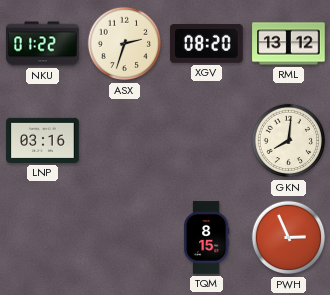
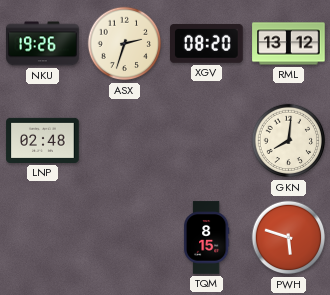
NKU: 01:22 -> 19:26
LNP: 03:16 -> 02:48
PWH: 2:56 -> 5:48
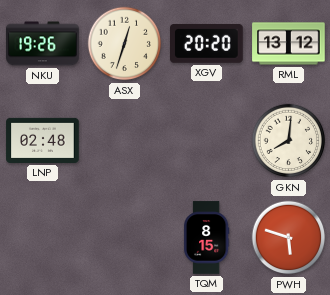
ASX: 2:33 -> 12:33
XGV: 08:20 -> 20:20
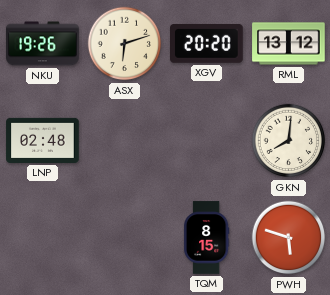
ASX: 12:33 -> 6:12
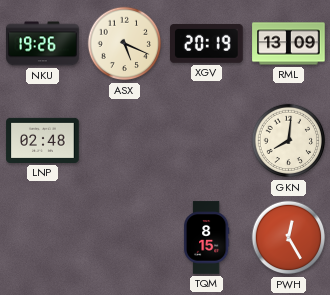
ASX: 6:12 -> 5:19
XGV: 20:20 -> 20:19
RML: 13:12 -> 13:09
PWH: 5:48 -> 12:25
